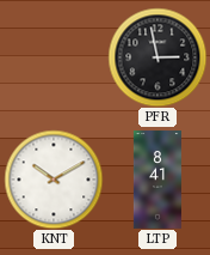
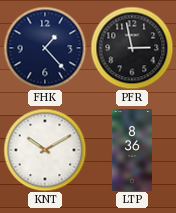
FHK: none -> 1:23
LTP: 8:41 -> 8:36
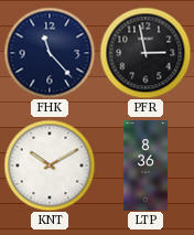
FHK: 1:23 -> 11:23
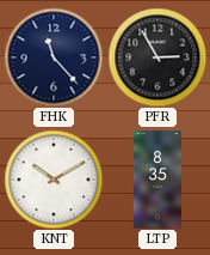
PFR: 2:58 -> 2:55
LTP: 8:36 -> 8:35
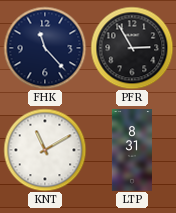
KNT: 10:10 -> 11:10
LTP: 8:35 -> 8:31
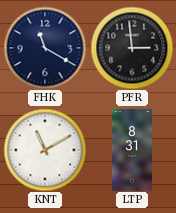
FHK: 11:23 -> 11:20
PFR: 2:55 -> 2:59
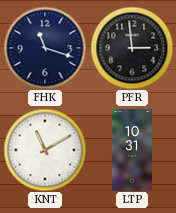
FHK: 11:20 -> 11:18
LTP: 8:31 -> 10:31
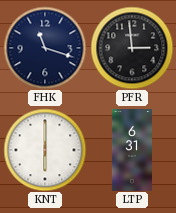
KNT: 11:10 -> 6:00
LTP: 10:31 -> 6:31
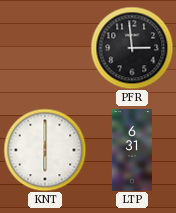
FHK: 11:18 -> none
